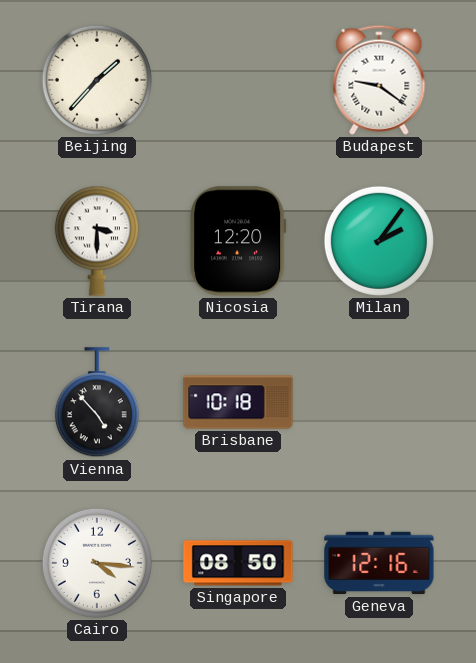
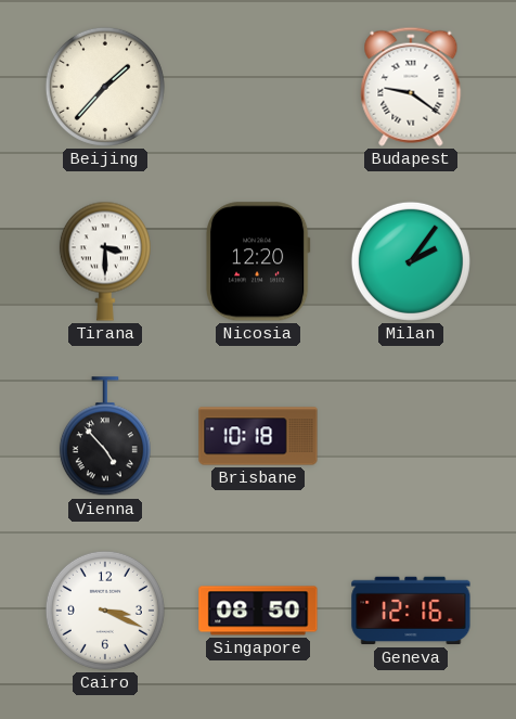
Cairo: 4:16 -> 3:19
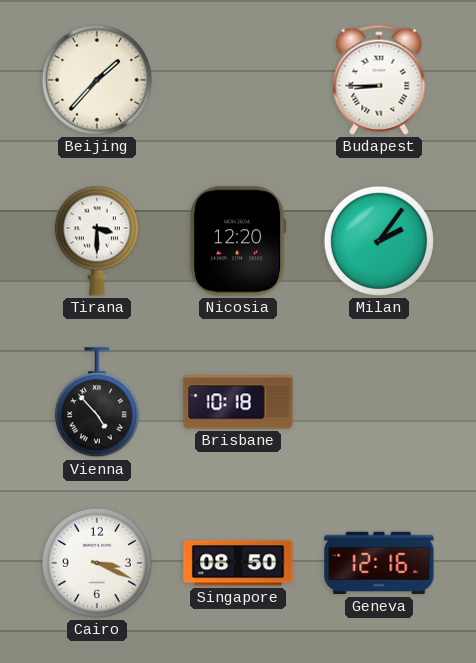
Budapest: 9:21 -> 8:45
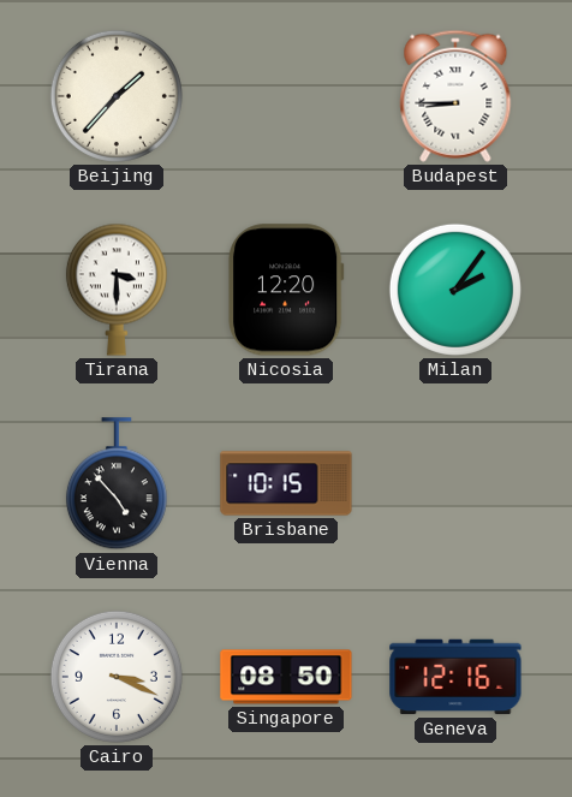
Brisbane: 10:18 -> 10:15
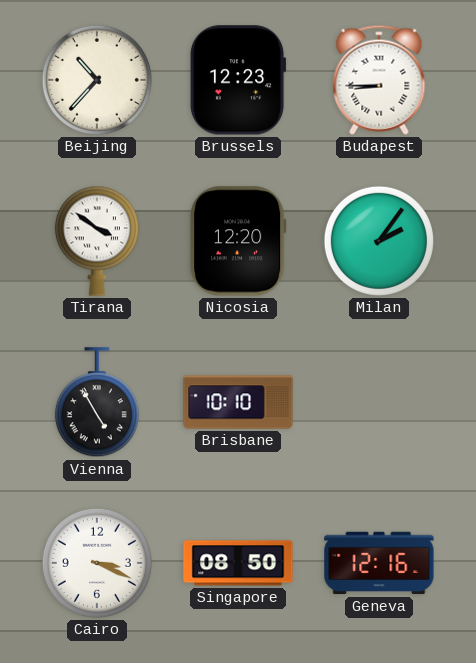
Beijing: 1:37 -> 10:37
Brussels: none -> 12:23
Tirana: 3:30 -> 3:51
Vienna: 4:53 -> 4:55
Brisbane: 10:15 -> 10:10
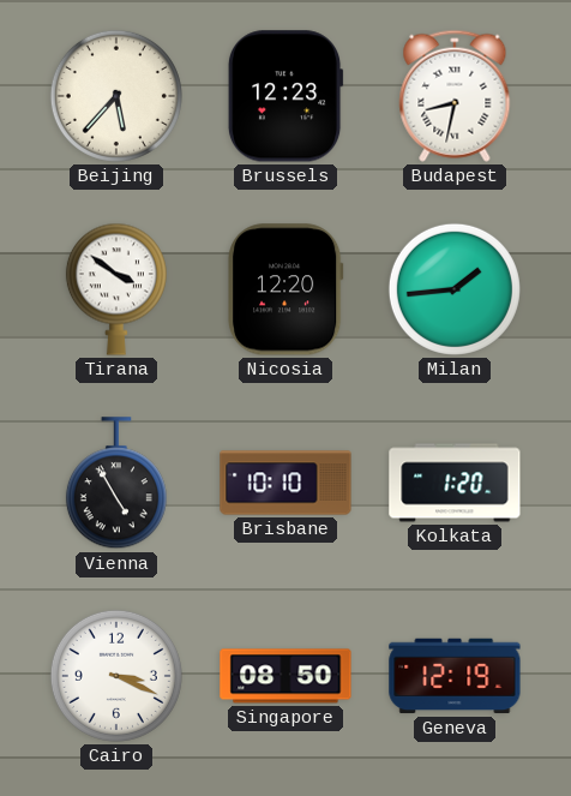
Beijing: 10:37 -> 5:37
Budapest: 8:45 -> 8:32
Milan: 2:06 -> 1:44
Kolkata: none -> 1:20
Geneva: 12:16 -> 12:19
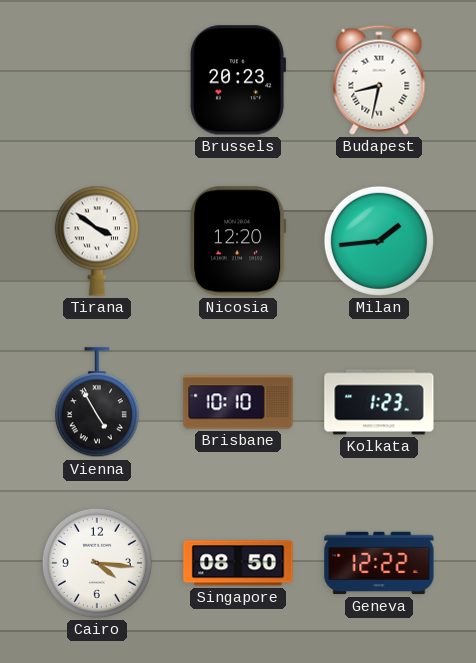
Beijing: 5:37 -> none
Brussels: 12:23 -> 20:23
Kolkata: 1:20 -> 1:23
Cairo: 3:19 -> 4:16
Geneva: 12:19 -> 12:22
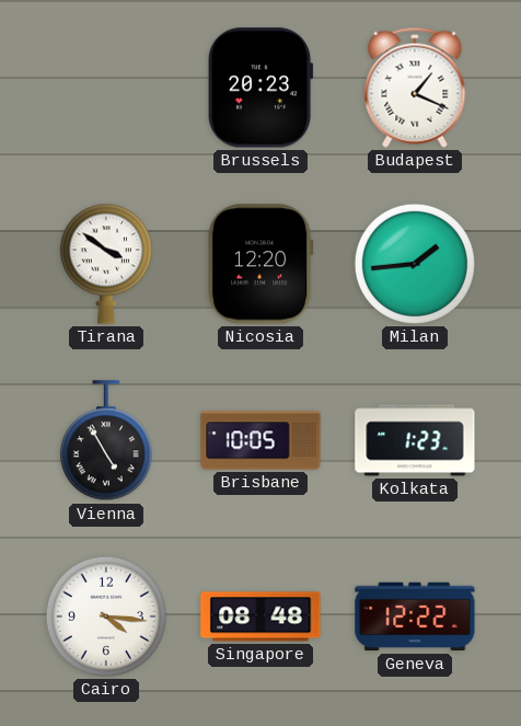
Budapest: 8:32 -> 1:19
Brisbane: 10:10 -> 10:05
Singapore: 08:50 -> 08:48
